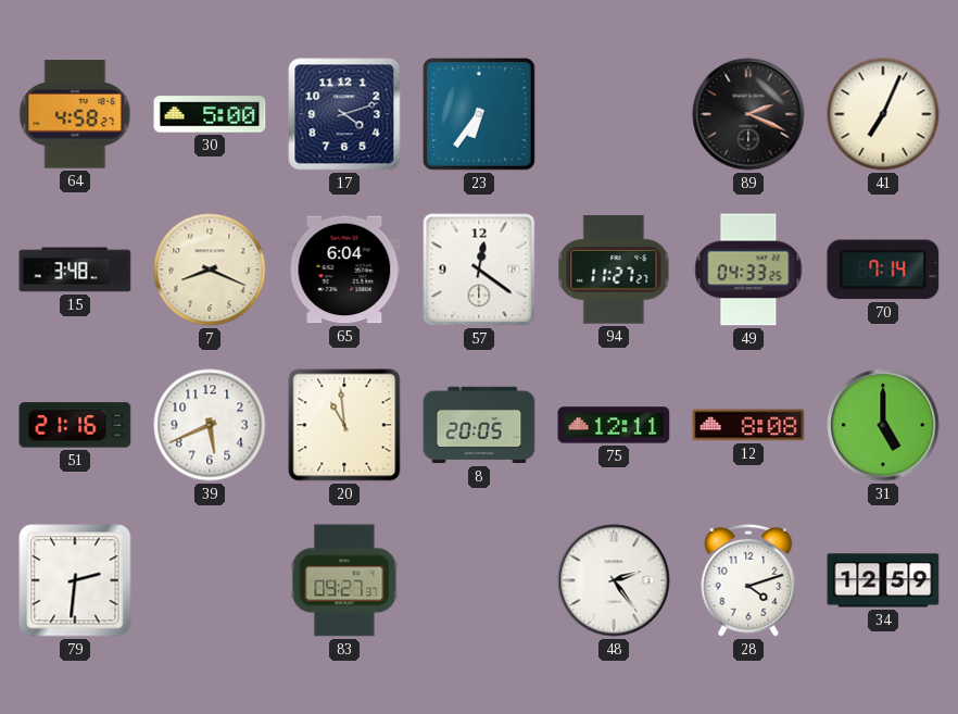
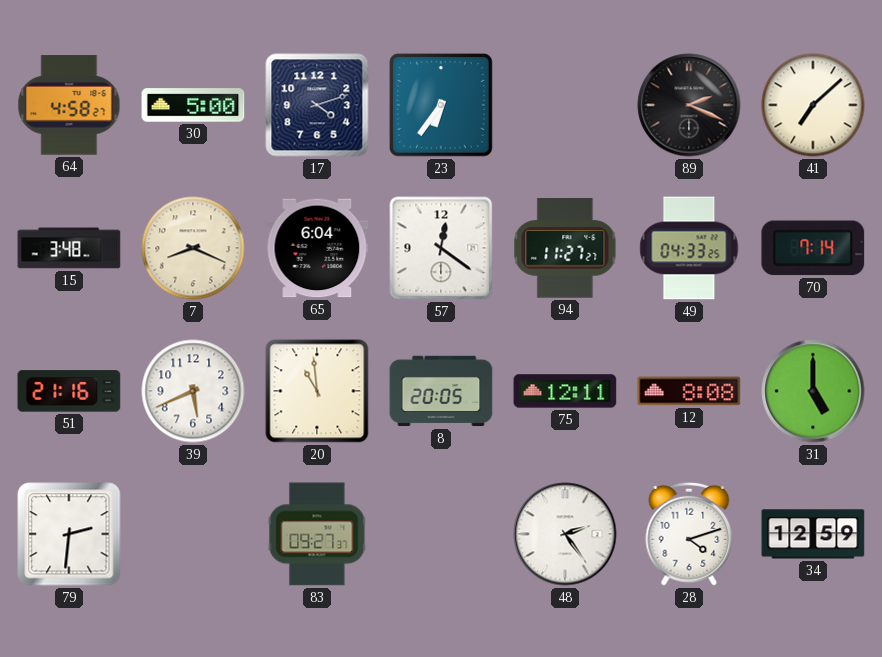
41: 7:04 -> 7:08
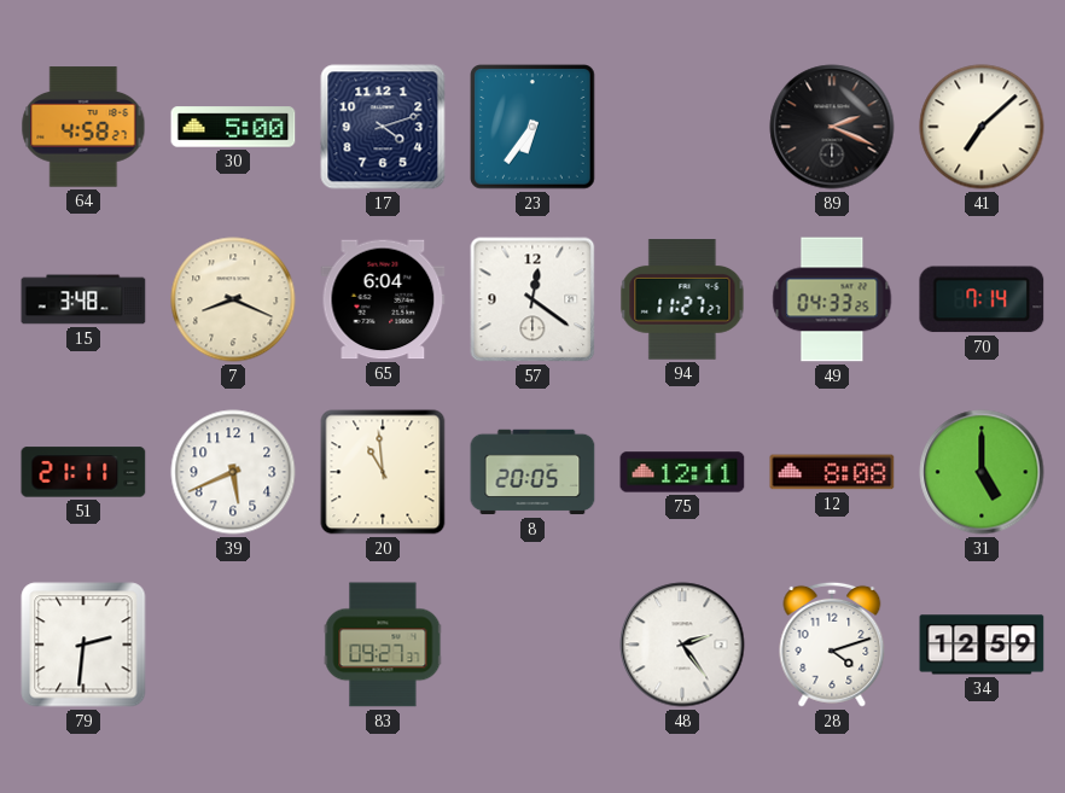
51: 21:16 -> 21:11
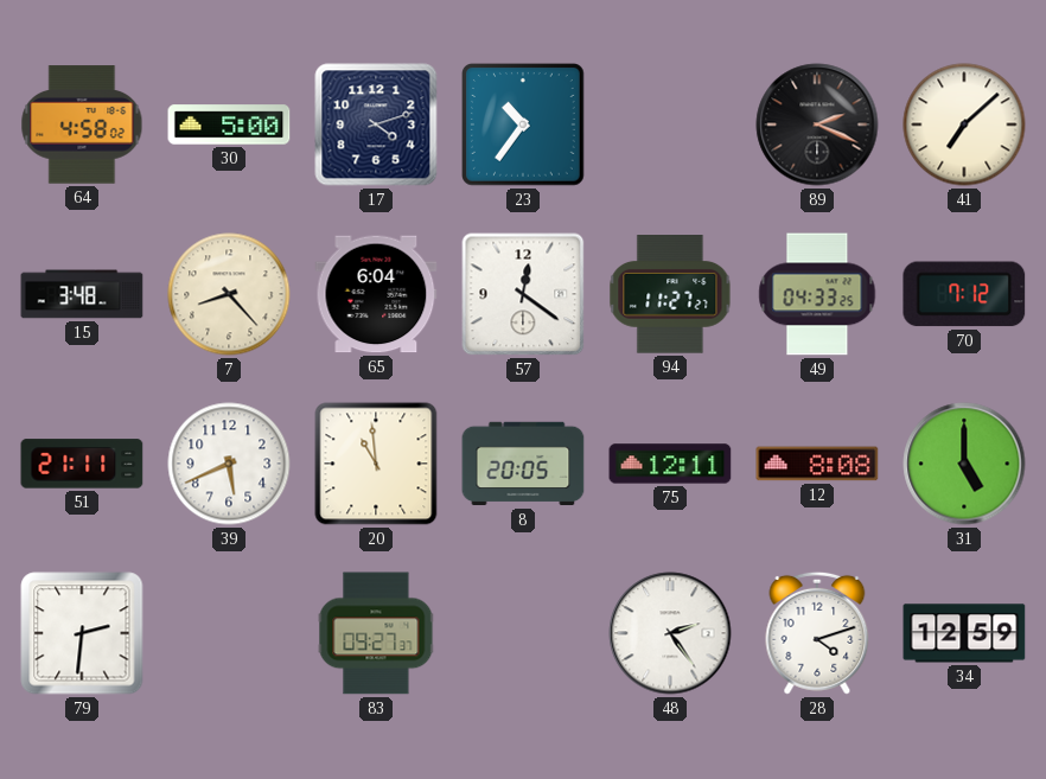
64: 4:58:27 -> 4:58:02
23: 6:36 -> 10:36
7: 8:19 -> 8:23
70: 7:14 -> 7:12
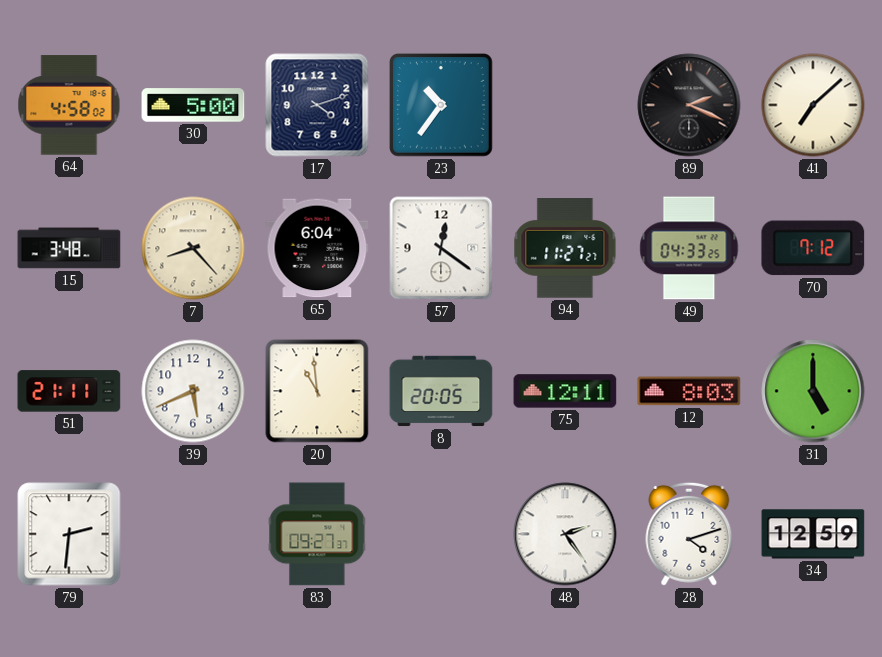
12: 8:08 -> 8:03
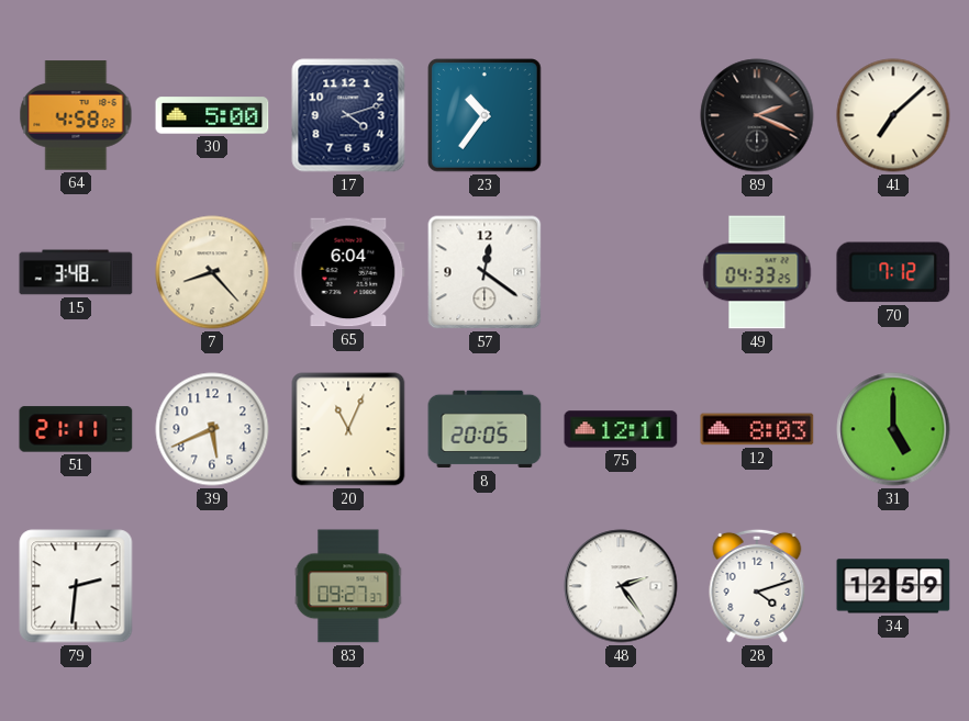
94: 11:27 -> none
20: 10:59 -> 11:04
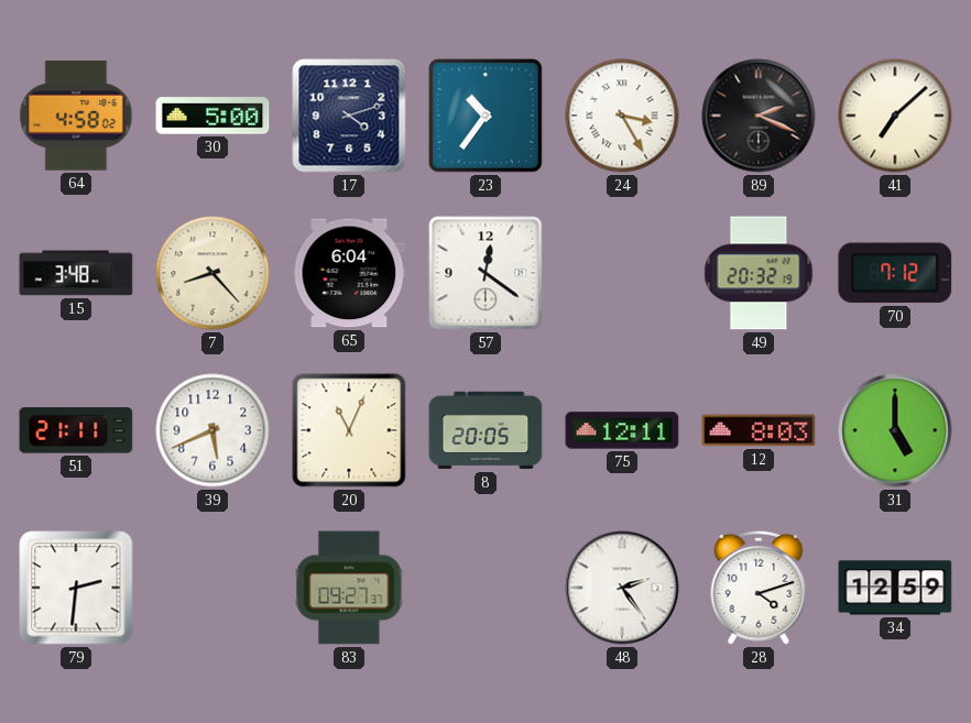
24: none -> 3:25
49: 04:33 -> 20:32
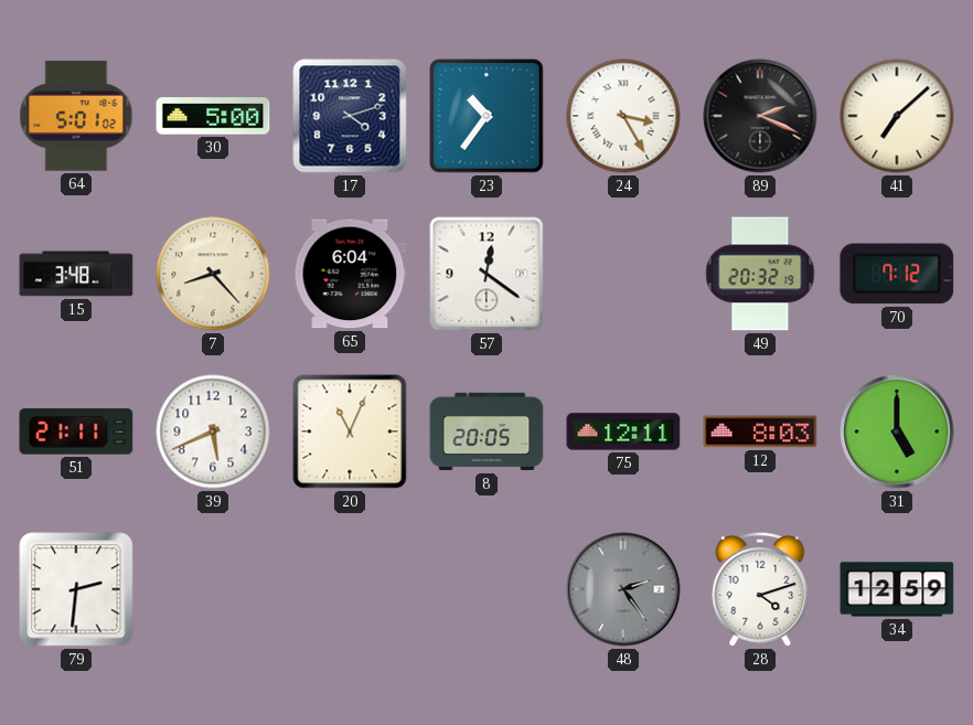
64: 4:58 -> 5:01
83: 09:27 -> none
48 dial: white -> grey
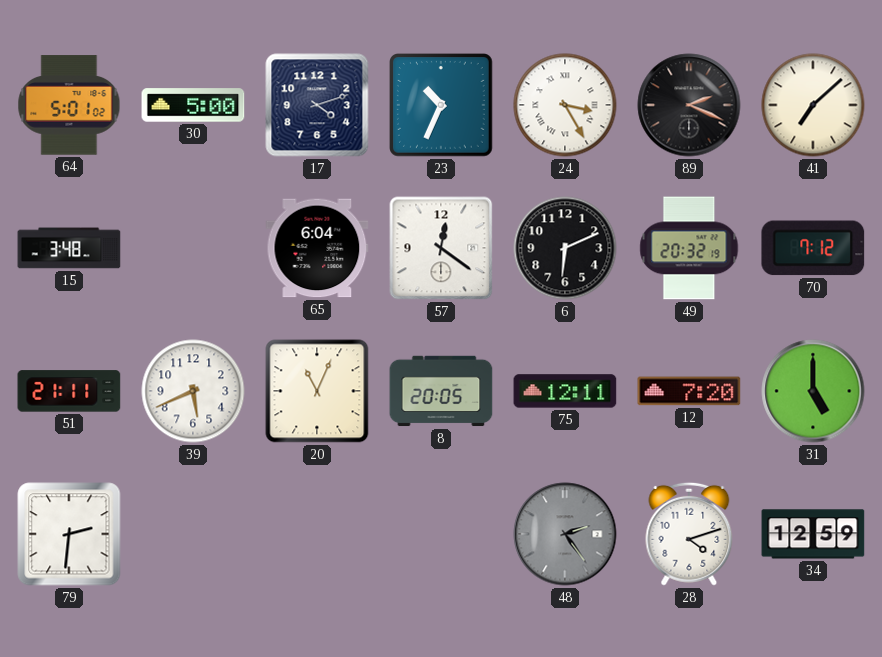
23: 10:36 -> 10:34
7: 8:23 -> none
6: none -> 6:11
12: 8:03 -> 7:20
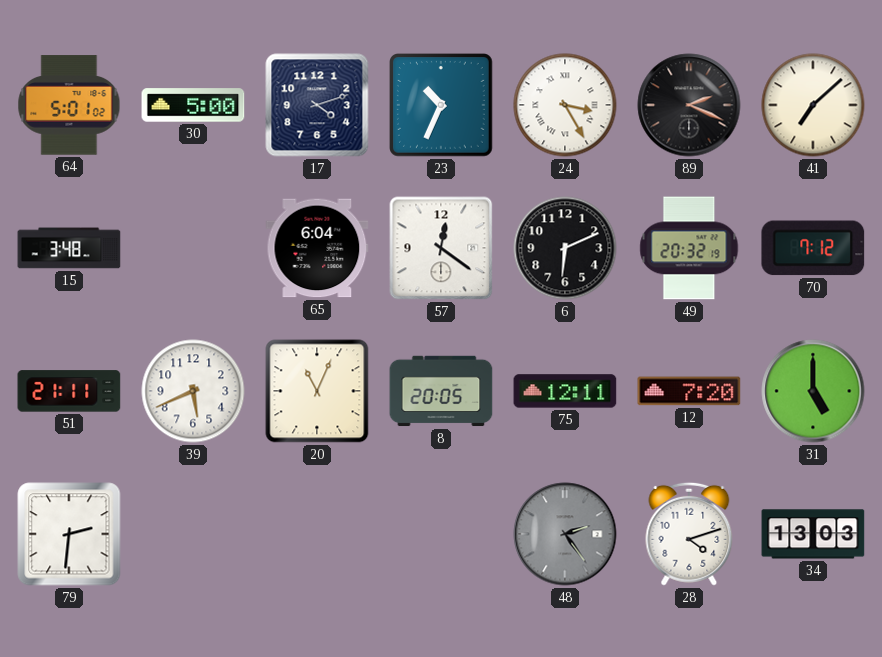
34: 12:59 -> 13:03
